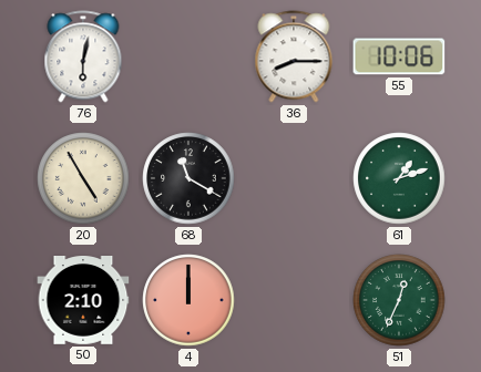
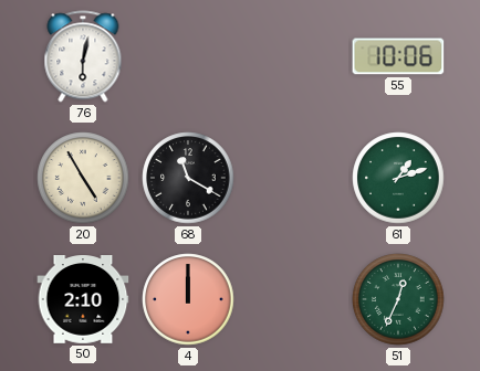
36: 8:15 -> none
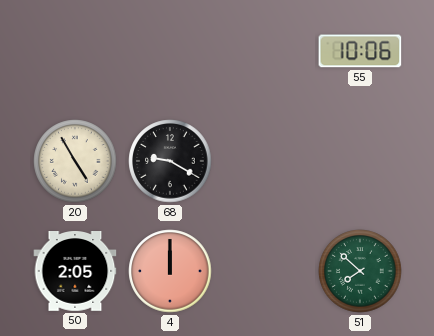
76: 6:02 -> none
68: 11:20 -> 9:20
61: 1:12 -> none
50: 2:10 -> 2:05
51: 12:34 -> 7:52
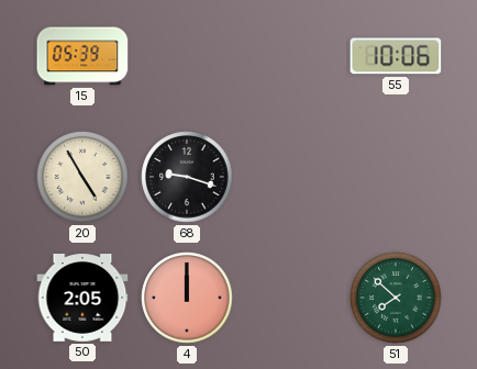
15: none -> 05:39
68: 9:20 -> 9:18
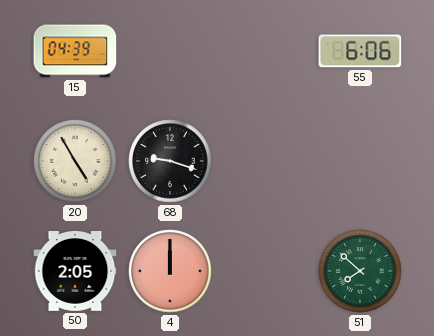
15: 05:39 -> 04:39
55: 10:06 -> 6:06
